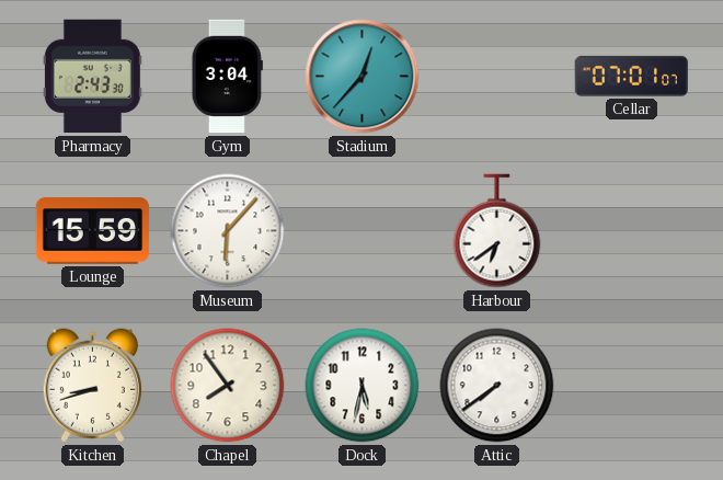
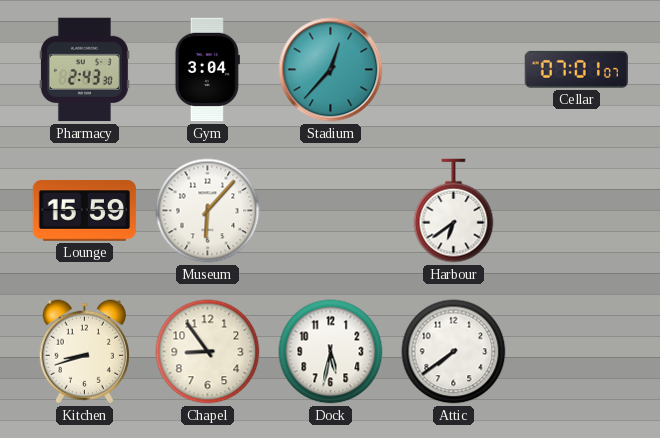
Chapel: 7:54 -> 8:54
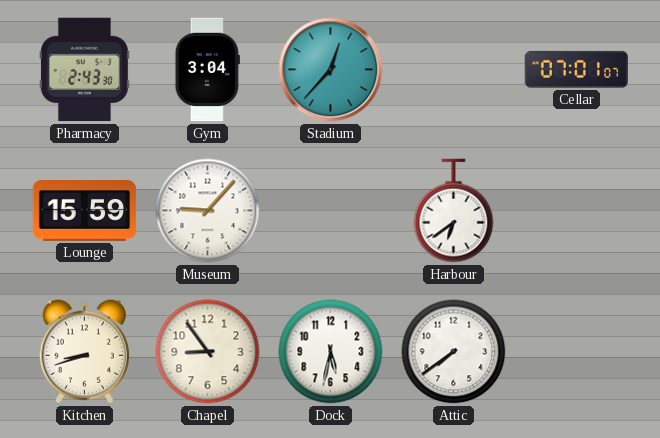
Museum: 6:07 -> 9:07
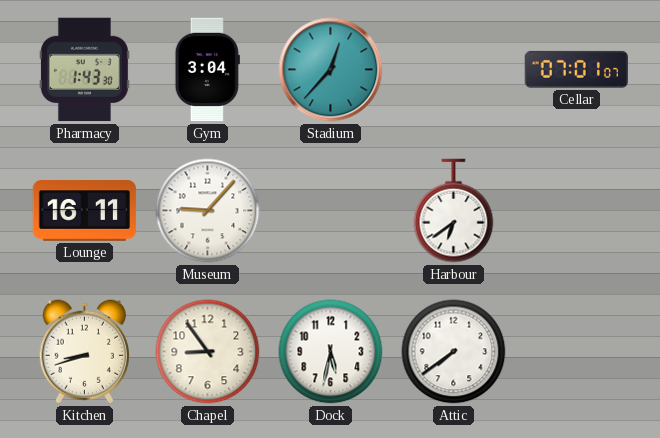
Pharmacy: 2:43 -> 1:43
Lounge: 15:59 -> 16:11
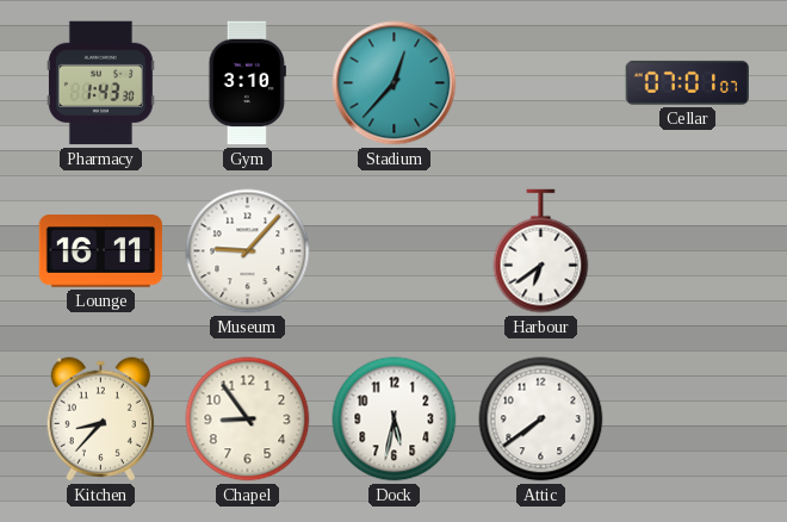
Gym: 3:04 -> 3:10
Kitchen: 8:42 -> 8:37
